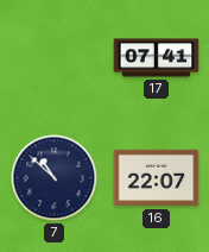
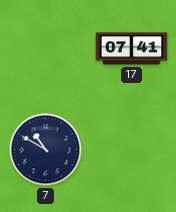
7: 10:52 -> 10:50
16: 22:07 -> none
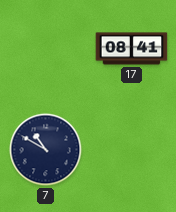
17: 07:41 -> 08:41
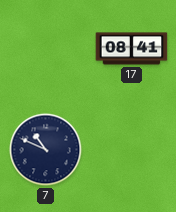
7: 10:50 -> 10:49
